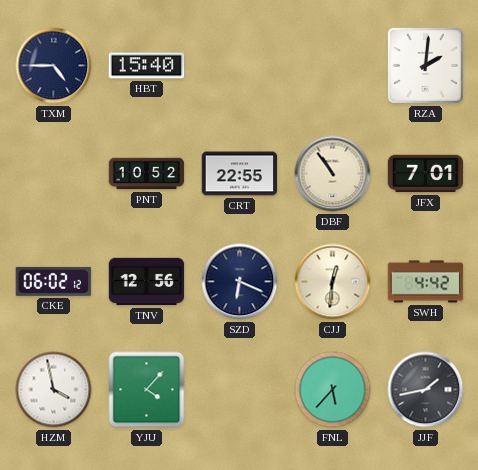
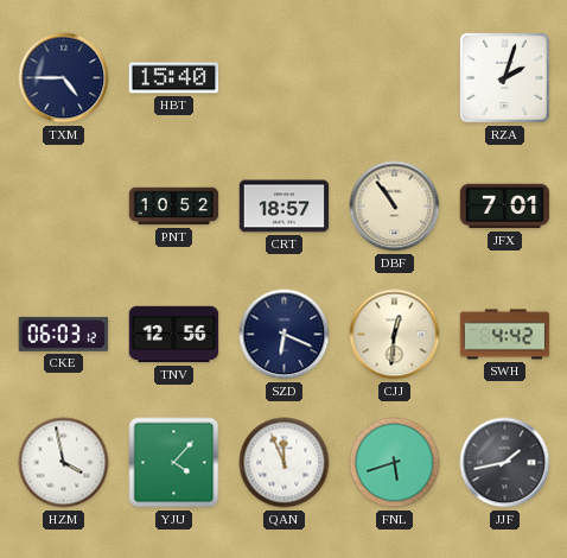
RZA: 2:01 -> 2:03
CRT: 22:55 -> 18:57
CKE: 06:02 -> 06:03
QAN: none -> 11:56
FNL: 5:37 -> 5:42
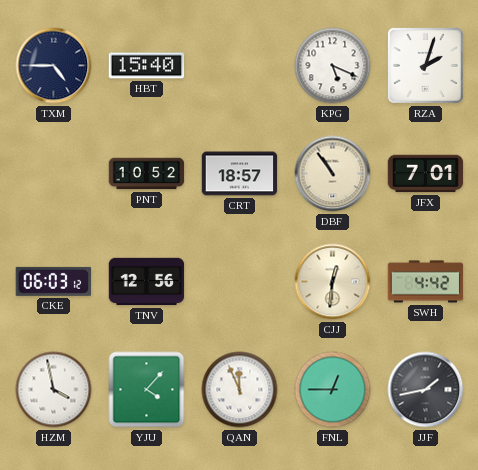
KPG: none -> 5:19
SZD: 6:19 -> none
FNL: 5:42 -> 12:45
